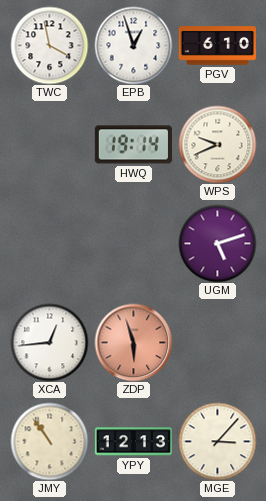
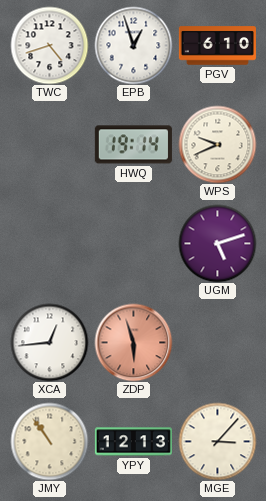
TWC: 3:58 -> 4:42
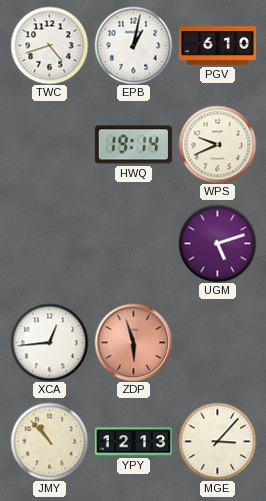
EPB: 12:57 -> 1:02
JMY: 10:54 -> 10:53
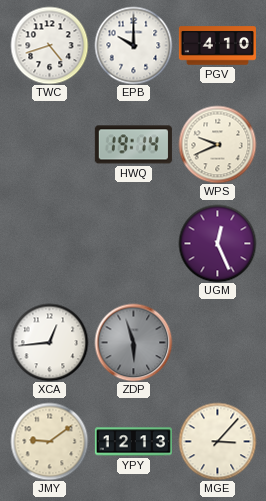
EPB: 1:02 -> 10:00
PGV: 6:10 -> 4:10
UGM: 5:12 -> 12:26
ZDP dial: salmon -> grey
JMY: 10:53 -> 9:09
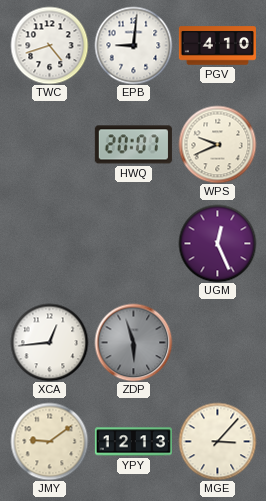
EPB: 10:00 -> 9:01
HWQ: 19:14 -> 20:07
